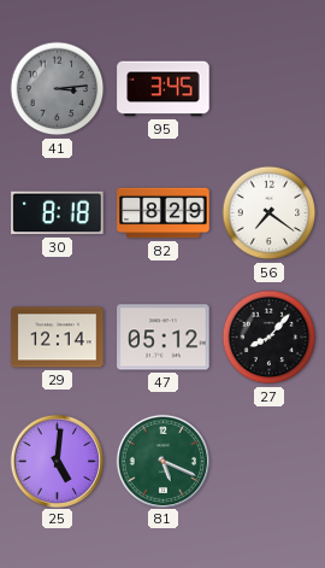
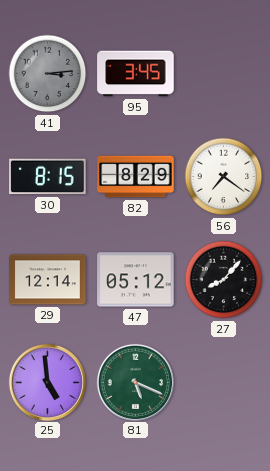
30: 8:18 -> 8:15
25: 5:01 -> 4:59
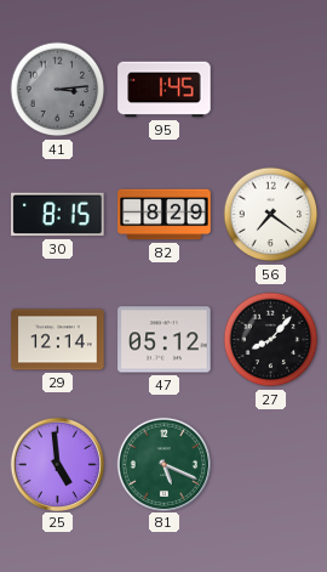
95: 3:45 -> 1:45
